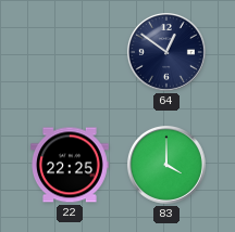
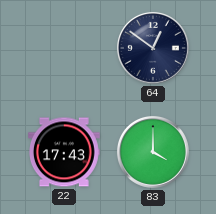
22: 22:25 -> 17:43
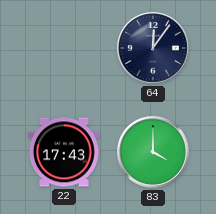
64: 12:51 -> 12:06
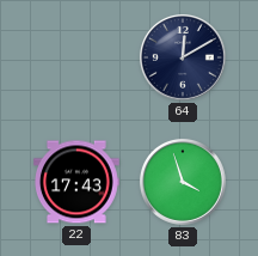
64: 12:06 -> 12:10
83: 4:00 -> 3:57
